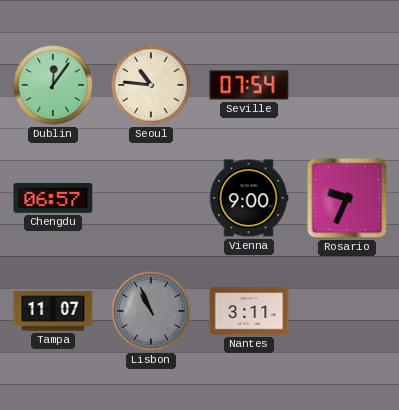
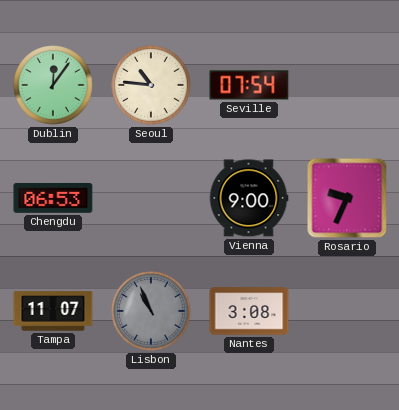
Chengdu: 06:57 -> 06:53
Nantes: 3:11 -> 3:08
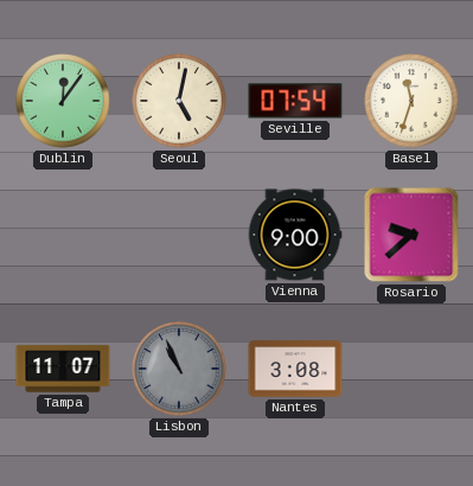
Seoul: 10:46 -> 5:02
Basel: none -> 11:33
Chengdu: 06:53 -> none
Rosario: 9:34 -> 9:38
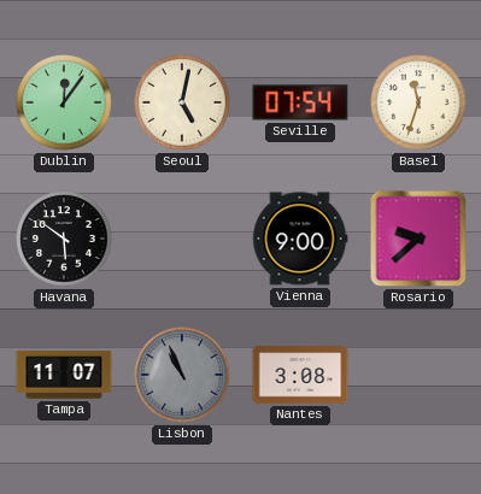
Havana: none -> 5:51
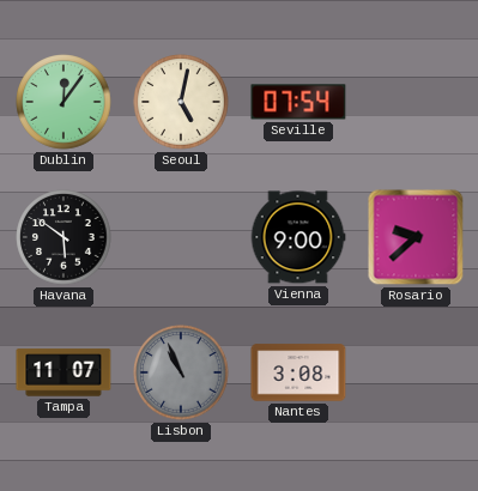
Basel: 11:33 -> none
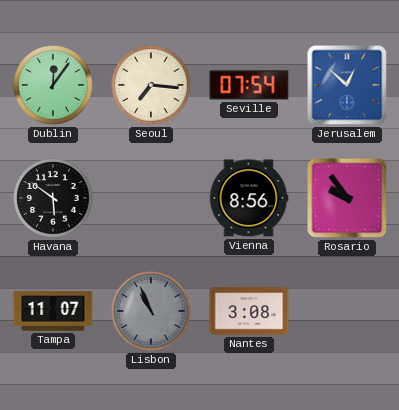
Seoul: 5:02 -> 7:16
Jerusalem: none -> 12:52
Vienna: 9:00 -> 8:56
Rosario: 9:38 -> 9:54
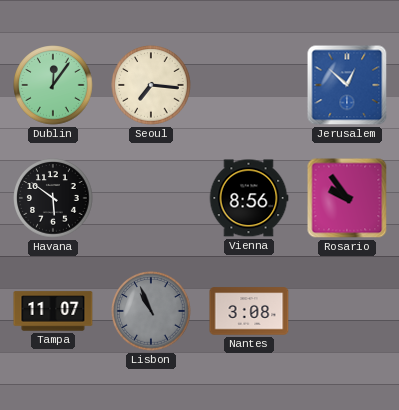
Seville: 07:54 -> none
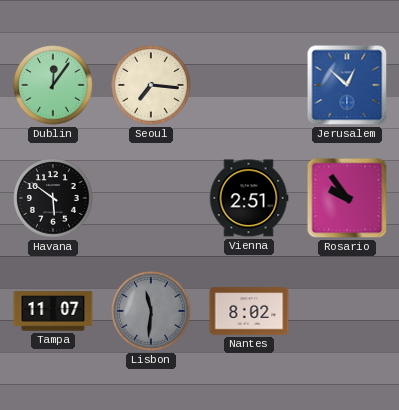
Vienna: 8:56 -> 2:51
Lisbon: 10:56 -> 11:31
Nantes: 3:08 -> 8:02
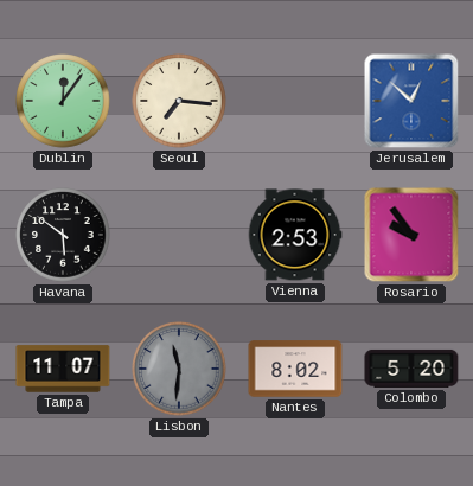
Vienna: 2:51 -> 2:53
Colombo: none -> 5:20
